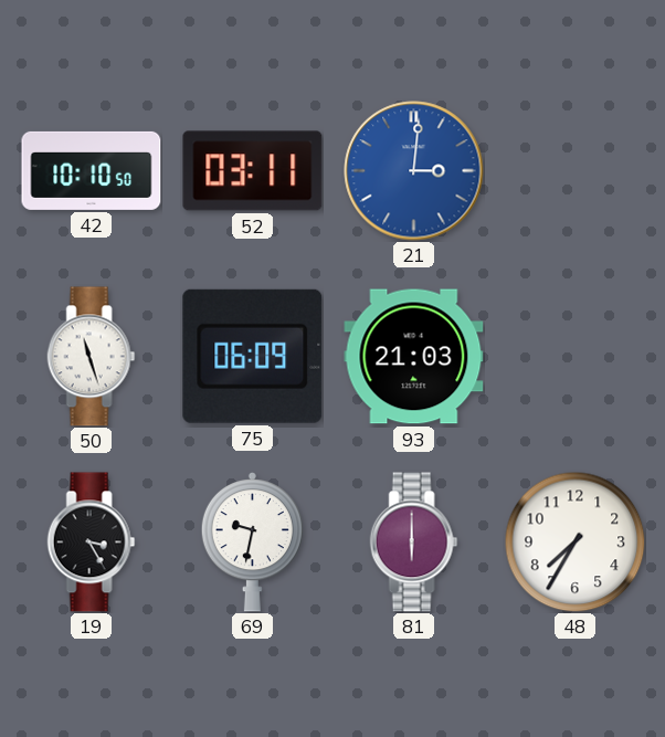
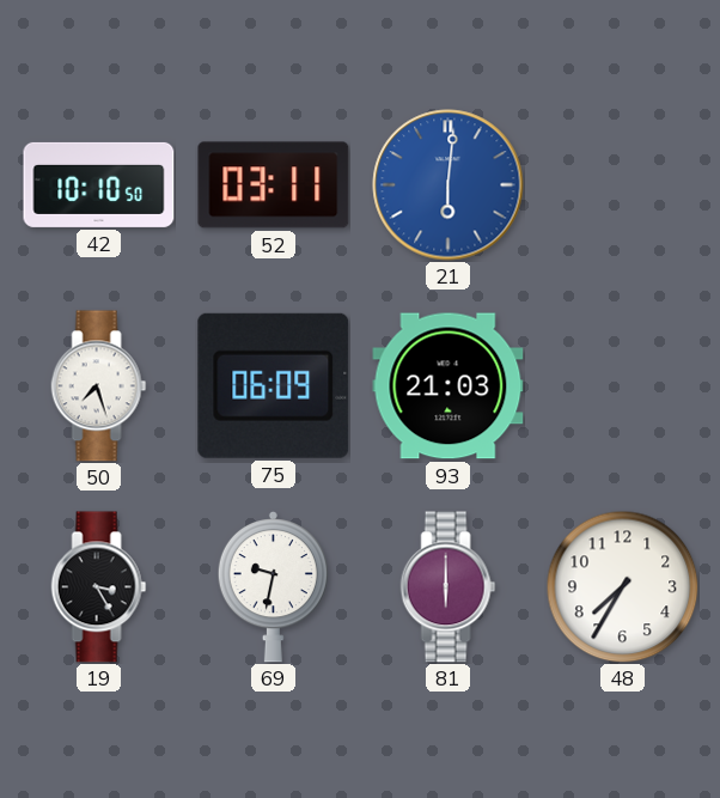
21: 3:01 -> 6:01
50: 11:27 -> 7:27
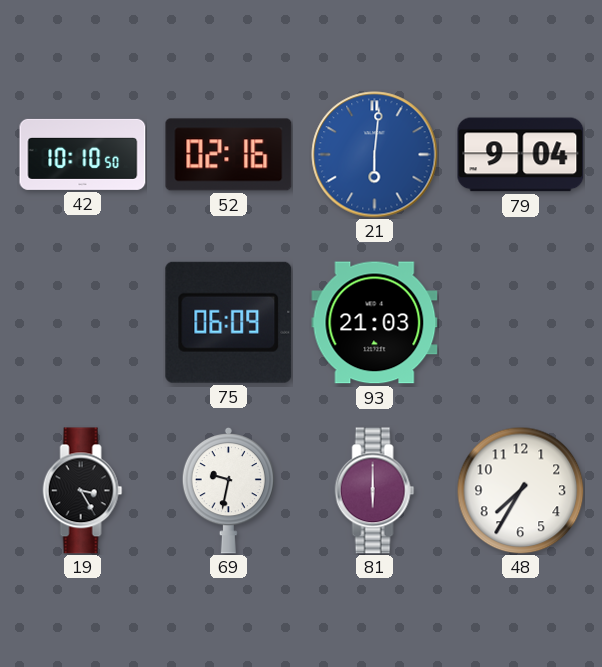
52: 03:11 -> 02:16
79: none -> 9:04
50: 7:27 -> none
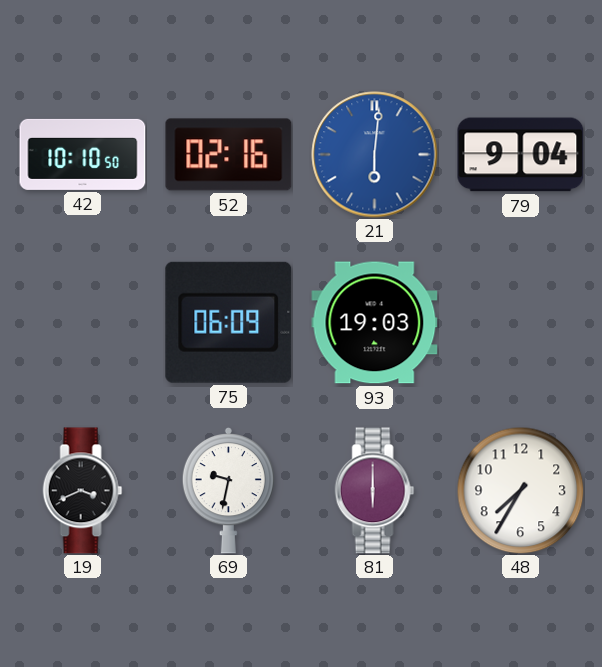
93: 21:03 -> 19:03
19: 3:25 -> 3:41
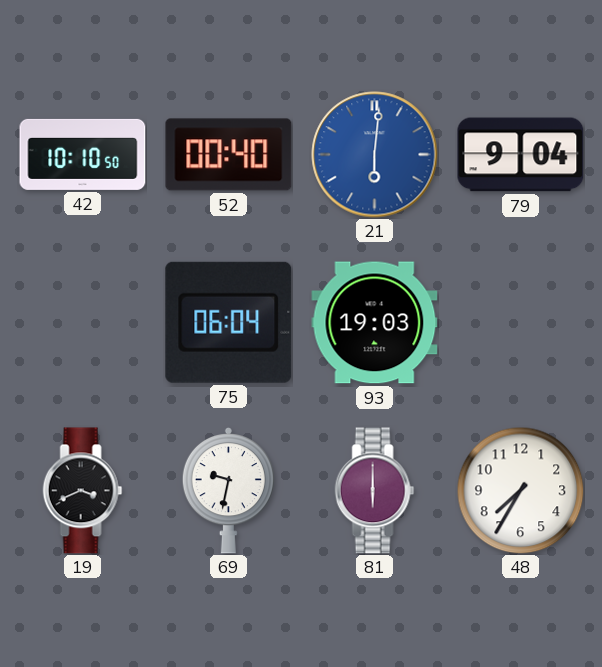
52: 02:16 -> 00:40
75: 06:09 -> 06:04
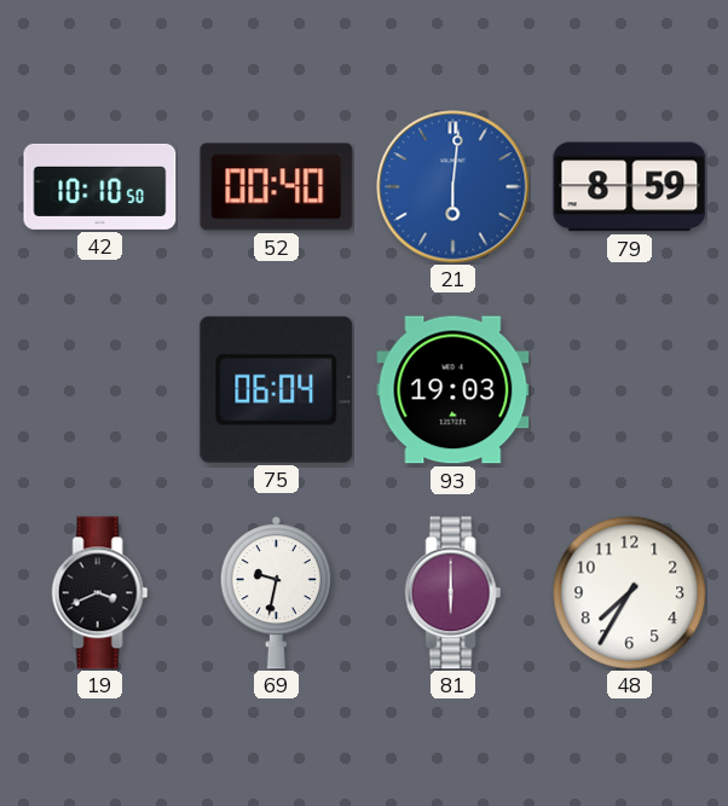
79: 9:04 -> 8:59
